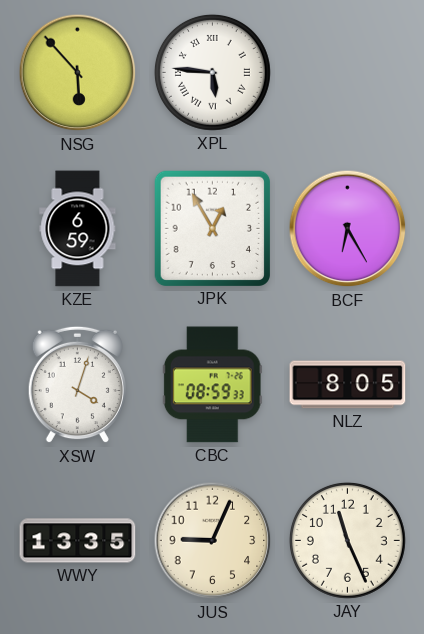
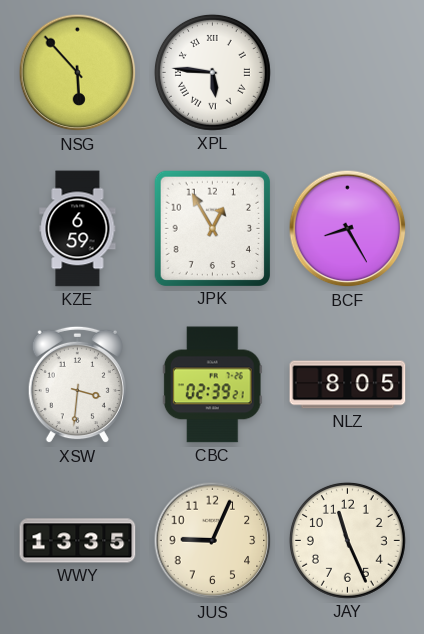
BCF: 6:25 -> 8:25
XSW: 4:03 -> 3:31
CBC: 08:59 -> 02:39
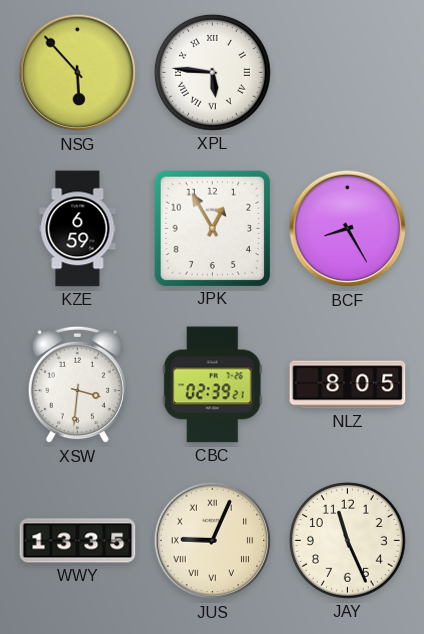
JUS numerals: Arabic -> Roman
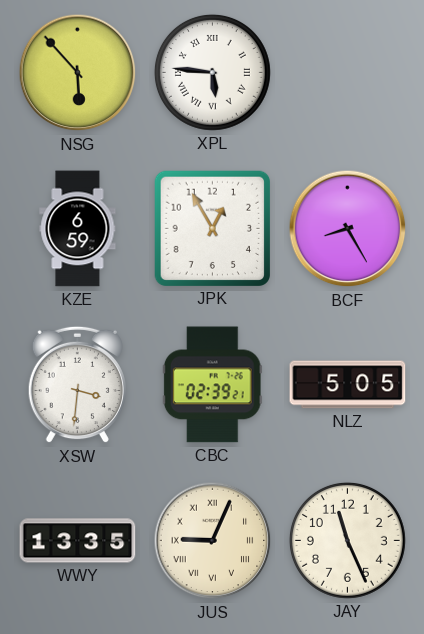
NLZ: 8:05 -> 5:05
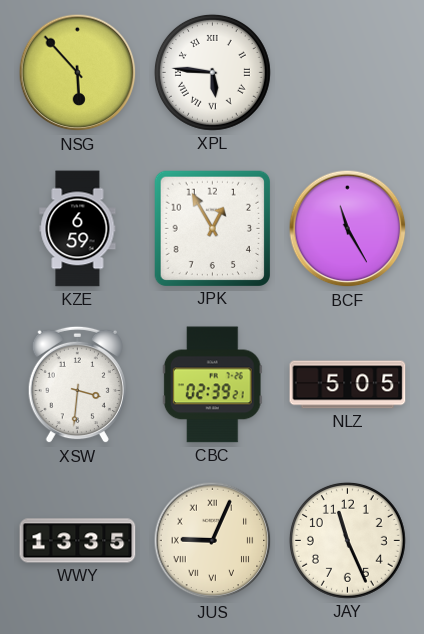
BCF: 8:25 -> 11:25
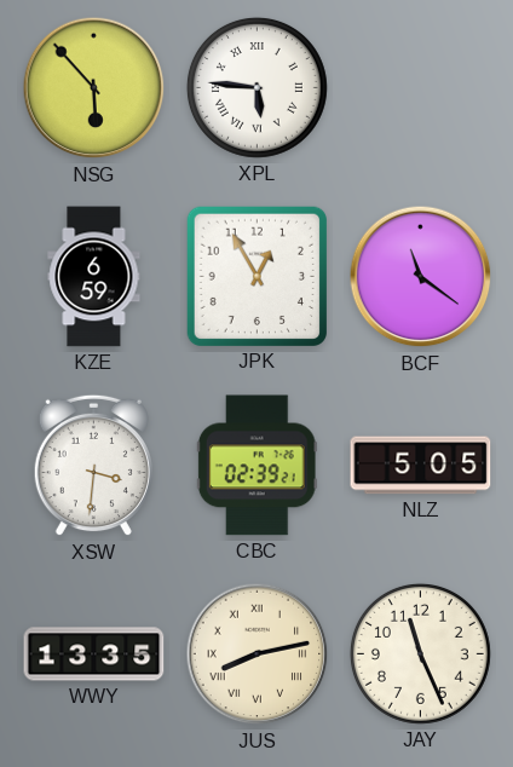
BCF: 11:25 -> 11:21
JUS: 9:04 -> 8:13
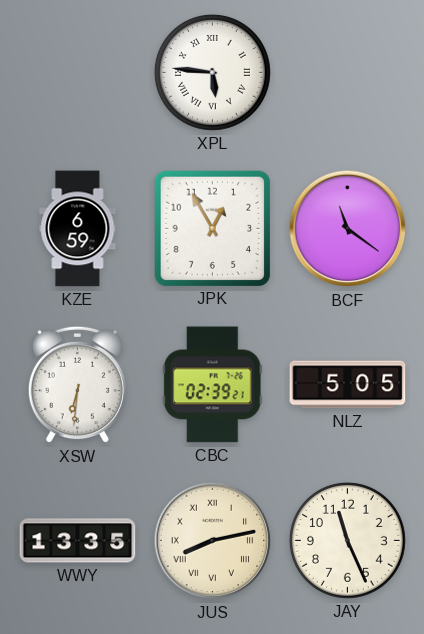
NSG: 5:53 -> none
XSW: 3:31 -> 6:31
